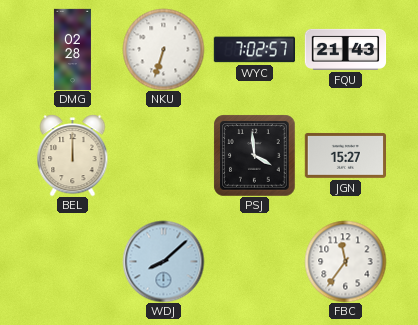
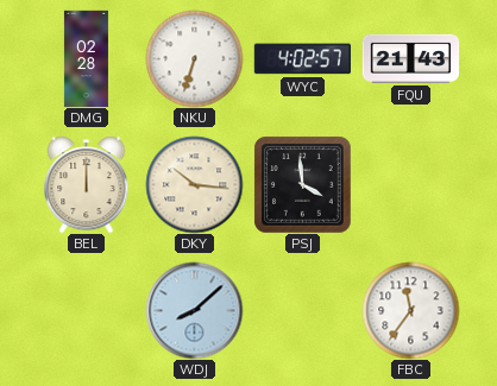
WYC: 7:02 -> 4:02
DKY: none -> 10:16
JGN: 15:27 -> none
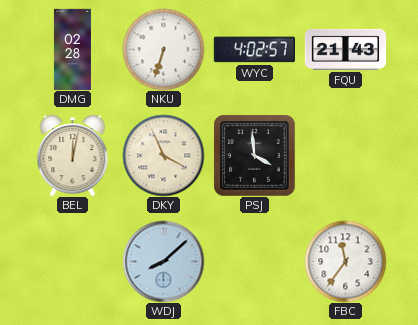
BEL: 12:00 -> 12:02
DKY: 10:16 -> 3:56
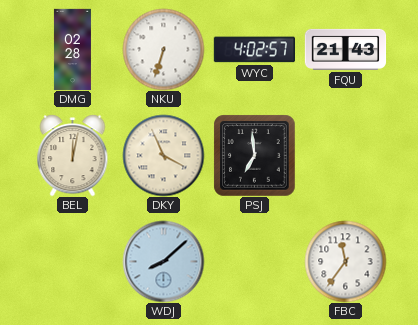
PSJ: 3:59 -> 6:59
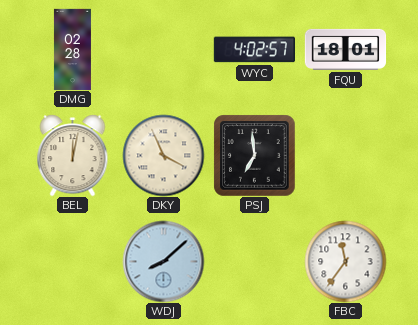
NKU: 6:33 -> none
FQU: 21:43 -> 18:01
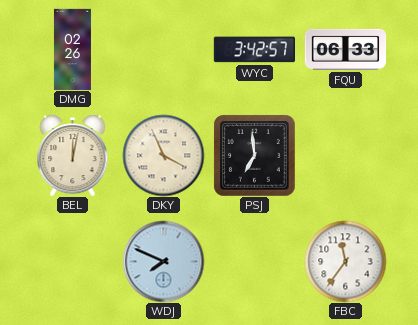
DMG: 02:28 -> 02:26
WYC: 4:02 -> 3:42
FQU: 18:01 -> 06:33
WDJ: 8:08 -> 7:49
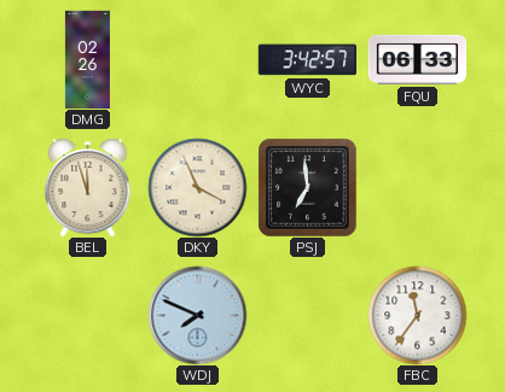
BEL: 12:02 -> 11:57
